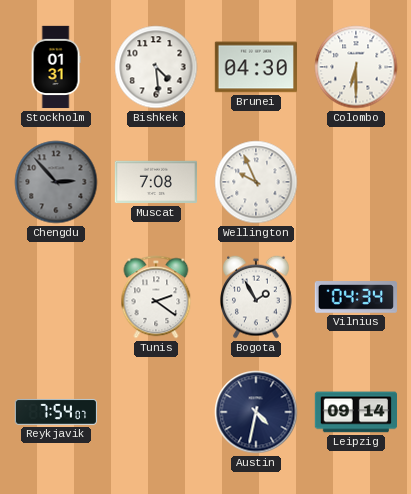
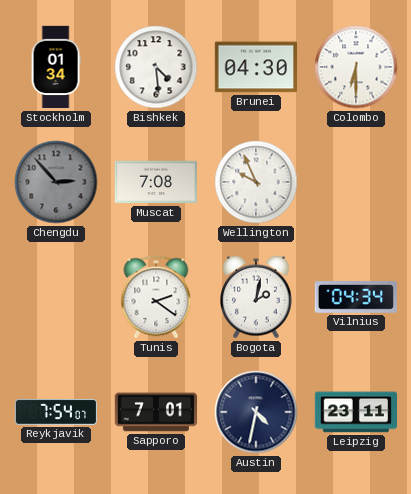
Stockholm: 01:31 -> 01:34
Bogota: 1:55 -> 2:02
Sapporo: none -> 7:01
Leipzig: 09:14 -> 23:11
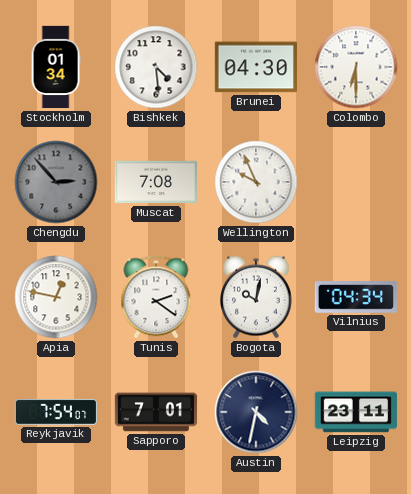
Apia: none -> 12:47
Bogota: 2:02 -> 10:02
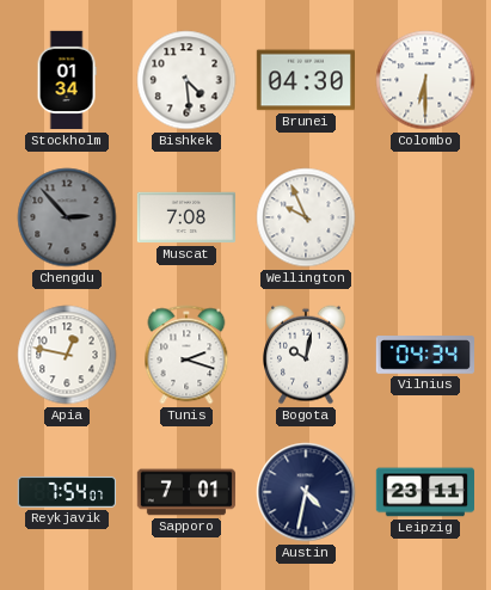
Tunis: 2:21 -> 2:18
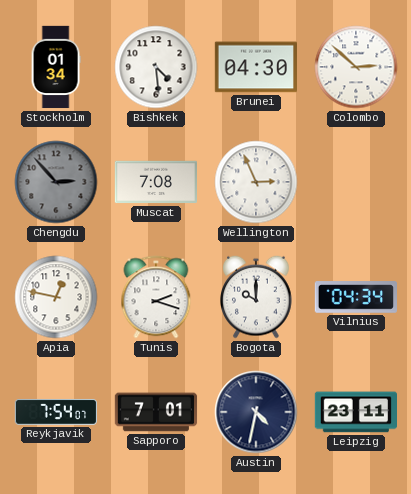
Colombo: 6:30 -> 2:52
Wellington: 9:56 -> 2:56
Bogota: 10:02 -> 10:00
